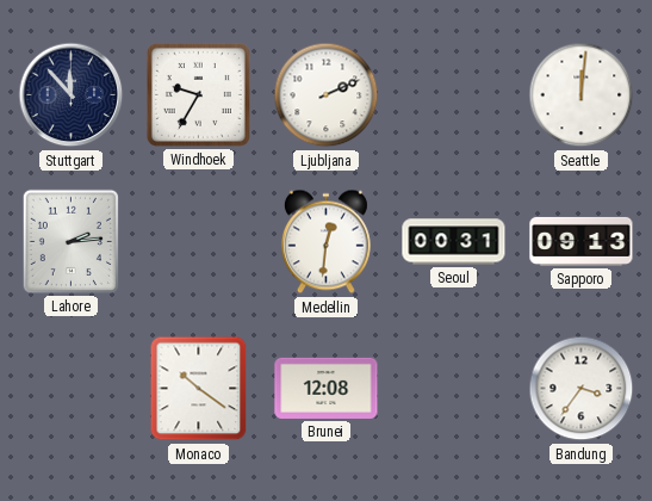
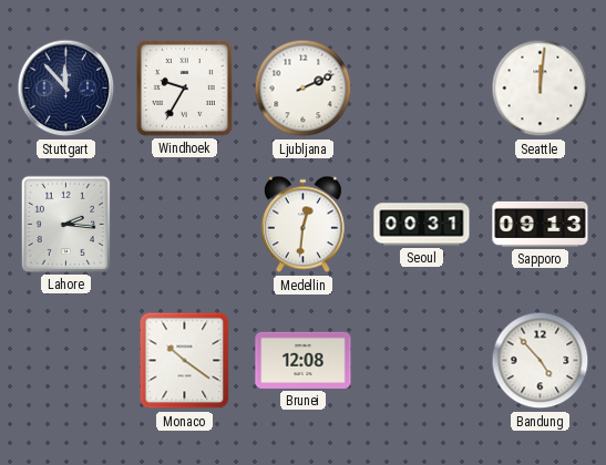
Lahore: 2:14 -> 2:16
Bandung: 3:36 -> 4:53
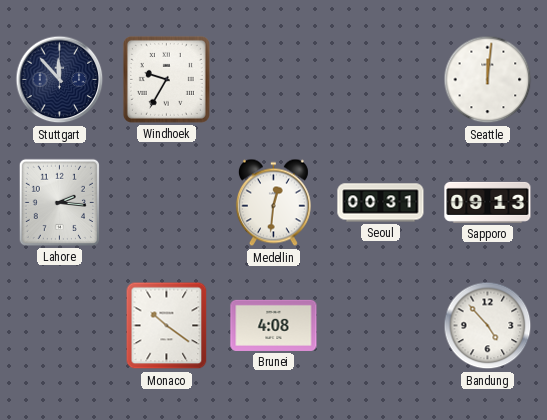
Ljubljana: 2:11 -> none
Brunei: 12:08 -> 4:08
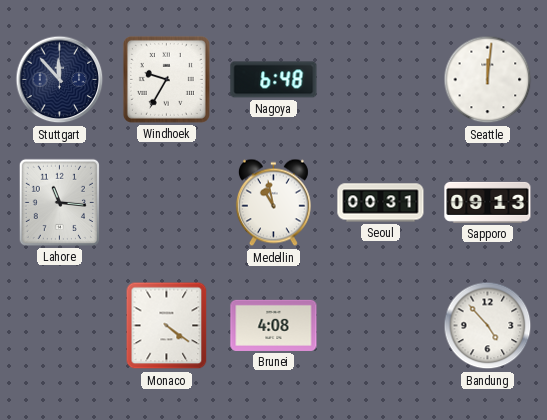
Nagoya: none -> 6:48
Lahore: 2:16 -> 11:16
Medellin: 12:31 -> 10:58
Monaco: 10:21 -> 4:21
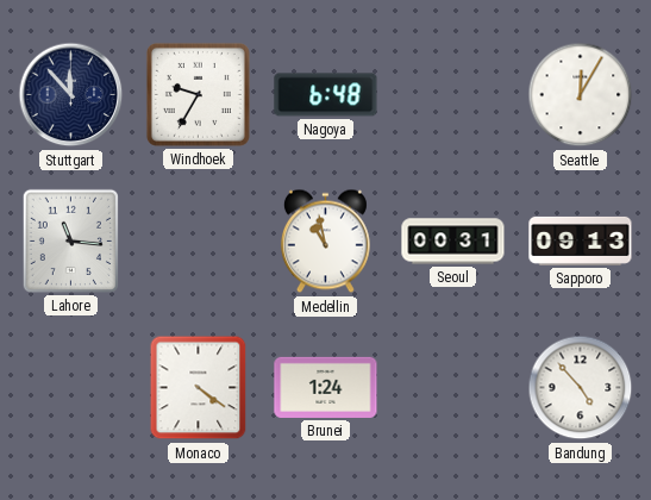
Seattle: 12:01 -> 12:05
Brunei: 4:08 -> 1:24
